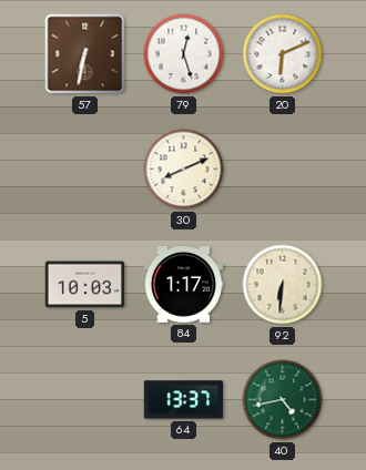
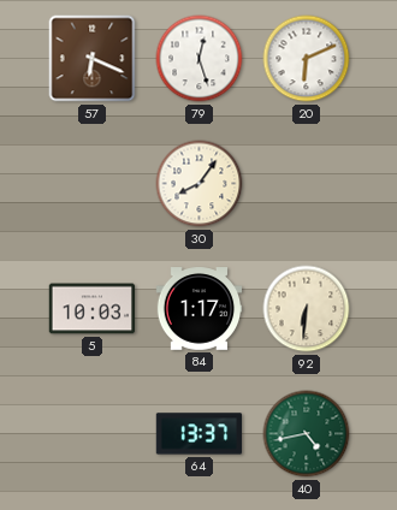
57: 6:32 -> 6:19
30: 8:11 -> 8:06
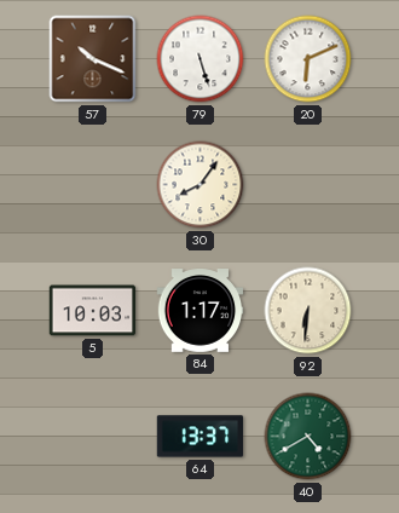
57: 6:19 -> 10:19
79: 12:27 -> 5:27
40: 4:43 -> 4:40
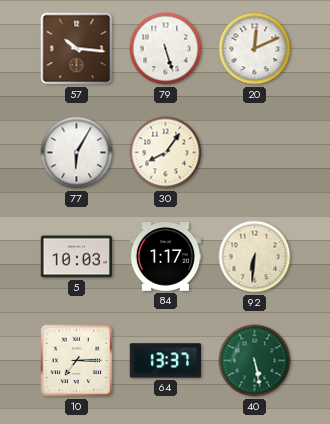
57: 10:19 -> 10:16
20: 6:11 -> 12:11
77: none -> 6:05
10: none -> 7:15
40: 4:40 -> 5:28
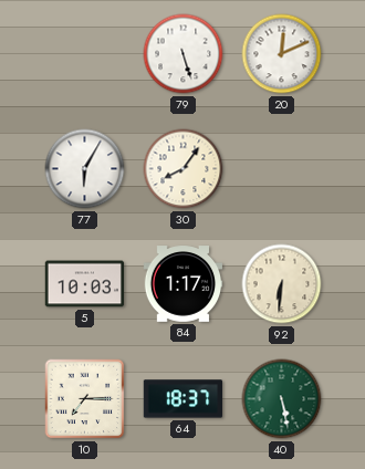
57: 10:16 -> none
64: 13:37 -> 18:37
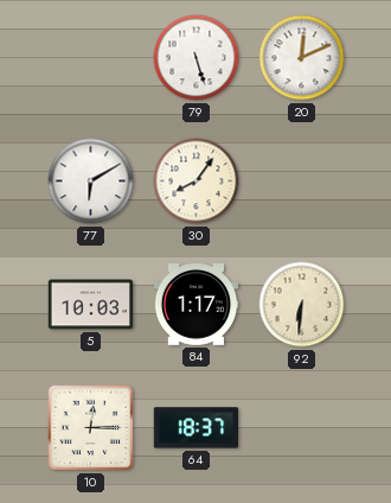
77: 6:05 -> 6:10
10: 7:15 -> 12:15
40: 5:28 -> none
